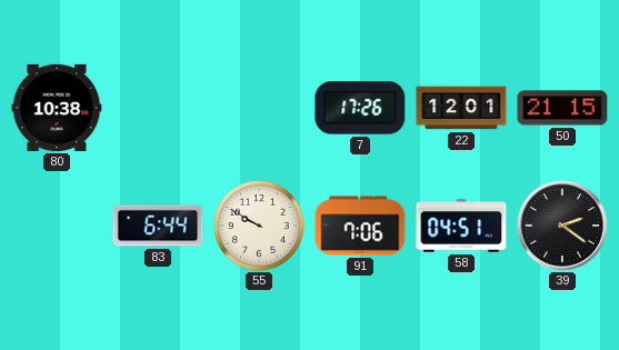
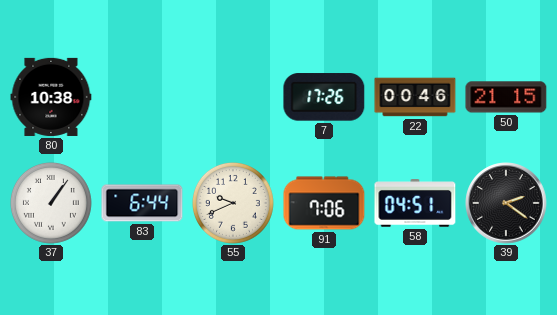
22: 12:01 -> 00:46
37: none -> 1:06
55: 9:50 -> 9:41
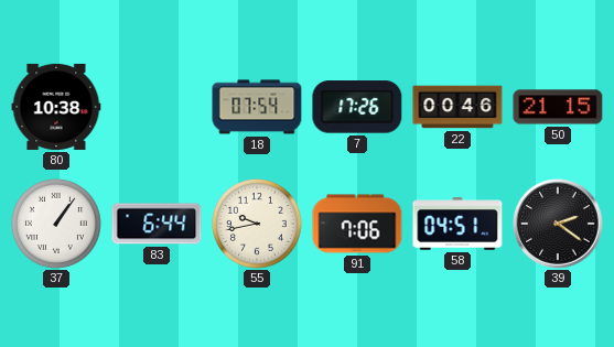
18: none -> 07:54
55: 9:41 -> 9:43
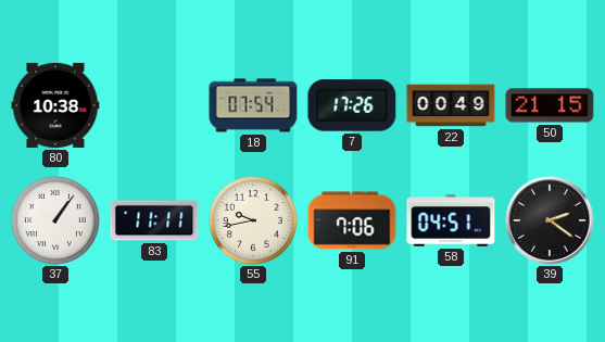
22: 00:46 -> 00:49
83: 6:44 -> 11:11
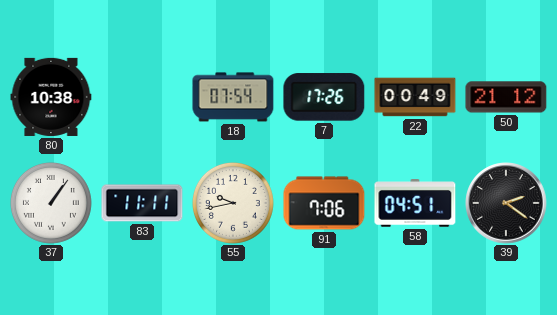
50: 21:15 -> 21:12
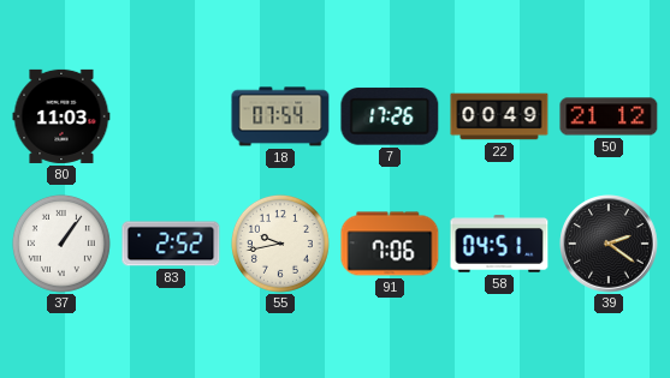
80: 10:38 -> 11:03
83: 11:11 -> 2:52
